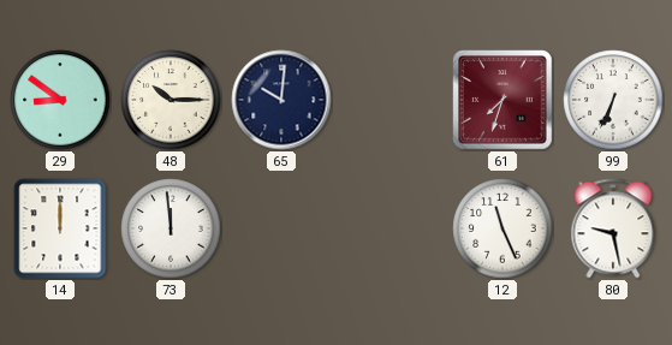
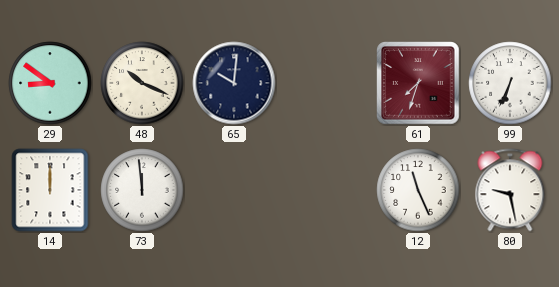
48: 10:15 -> 10:19
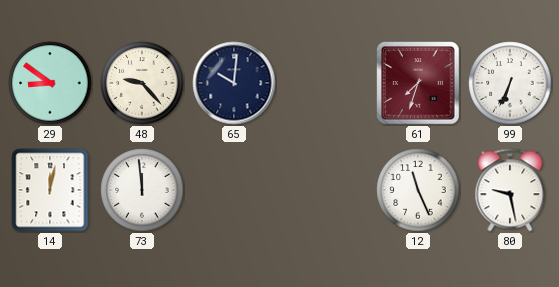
48: 10:19 -> 9:23
14: 12:00 -> 12:02
